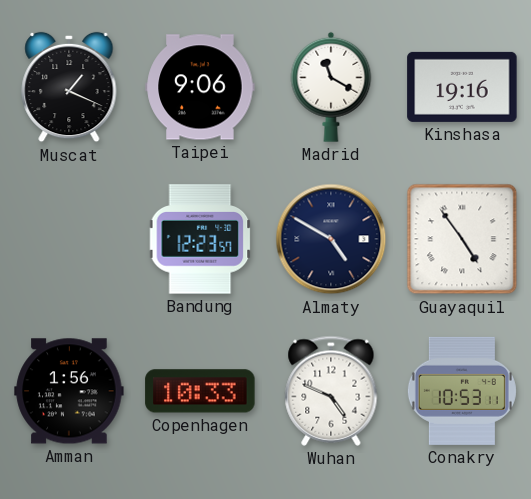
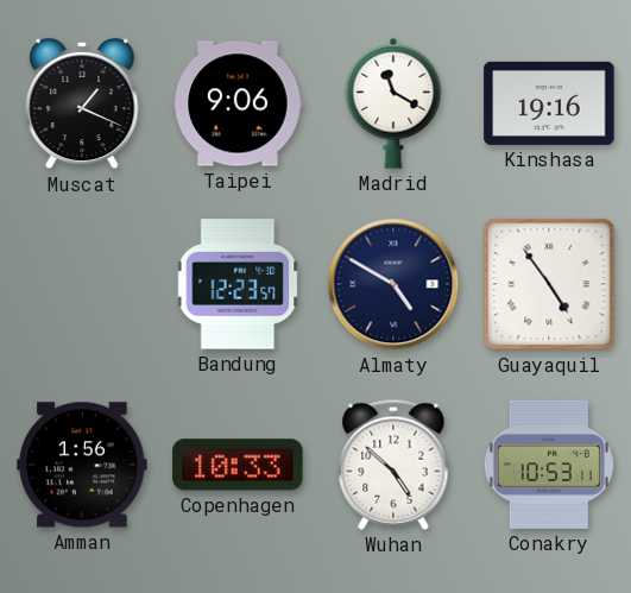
Wuhan: 4:49 -> 4:52
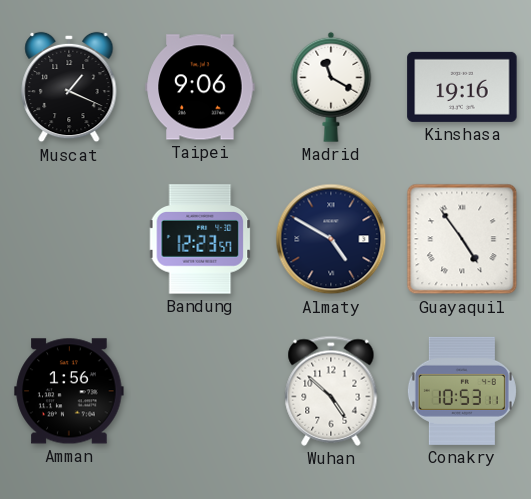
Copenhagen: 10:33 -> none
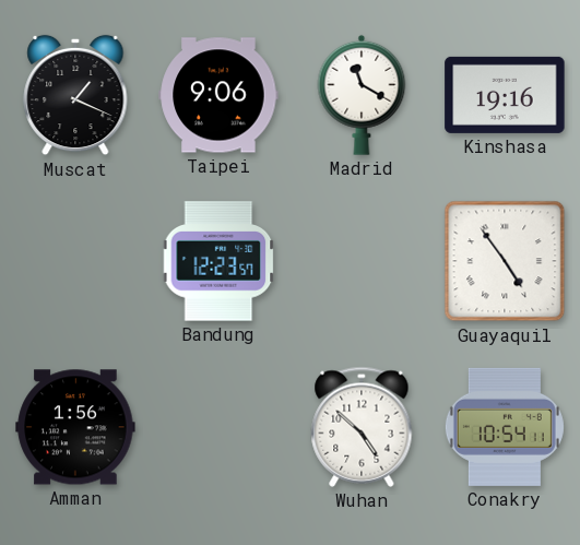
Almaty: 4:50 -> none
Conakry: 10:53 -> 10:54
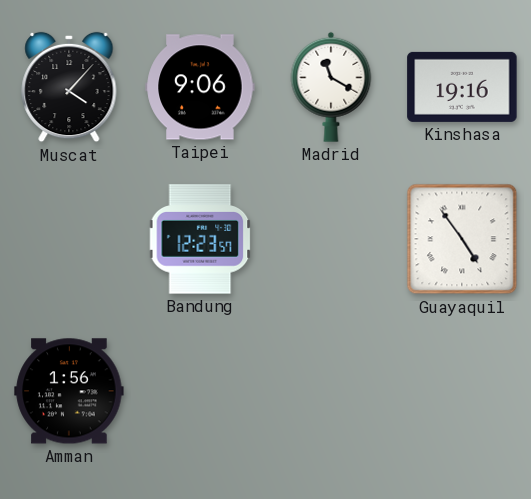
Muscat: 1:19 -> 4:07
Wuhan: 4:52 -> none
Conakry: 10:54 -> none
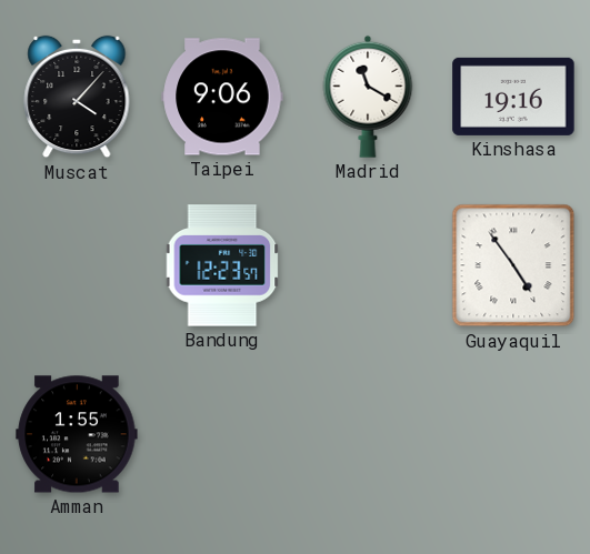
Amman: 1:56 -> 1:55
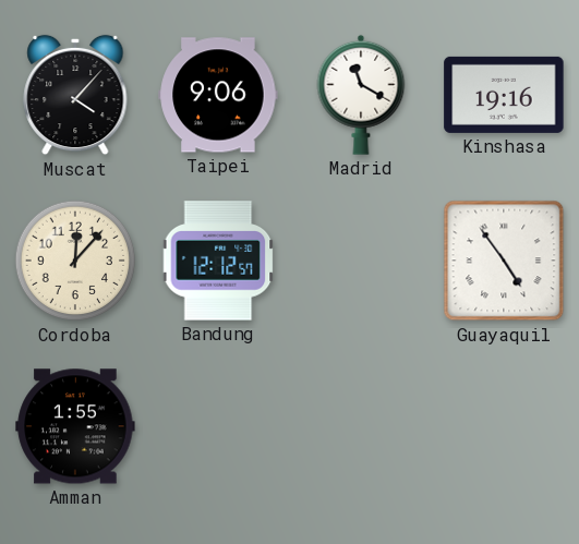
Cordoba: none -> 12:07
Bandung: 12:23 -> 12:12
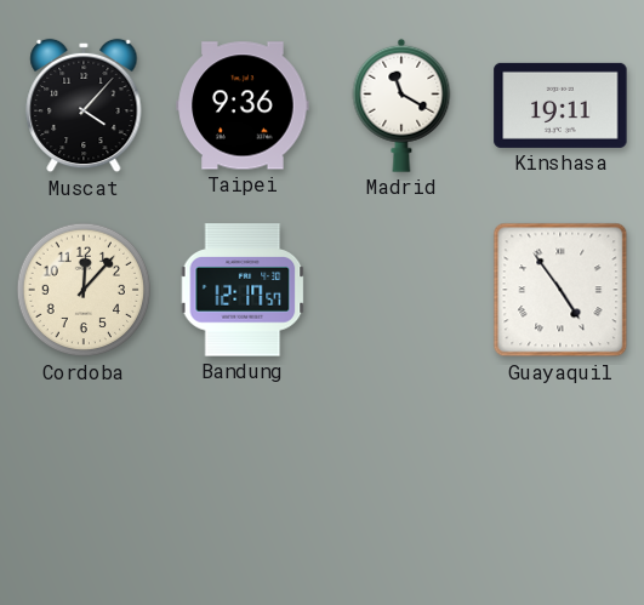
Taipei: 9:06 -> 9:36
Kinshasa: 19:16 -> 19:11
Bandung: 12:12 -> 12:17
Amman: 1:55 -> none
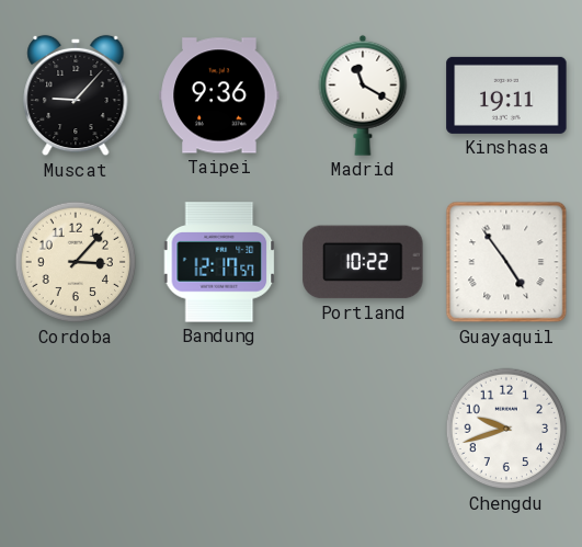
Muscat: 4:07 -> 9:07
Cordoba: 12:07 -> 3:07
Portland: none -> 10:22
Chengdu: none -> 9:42
